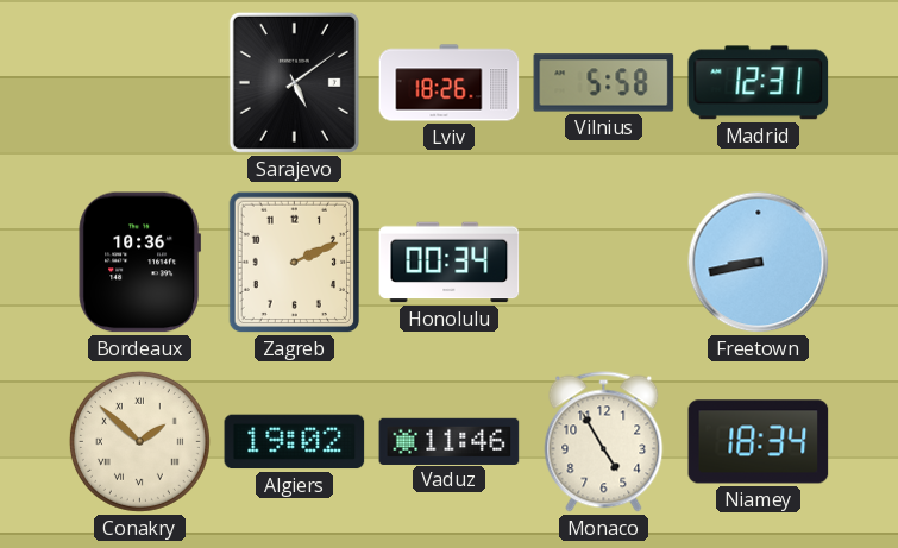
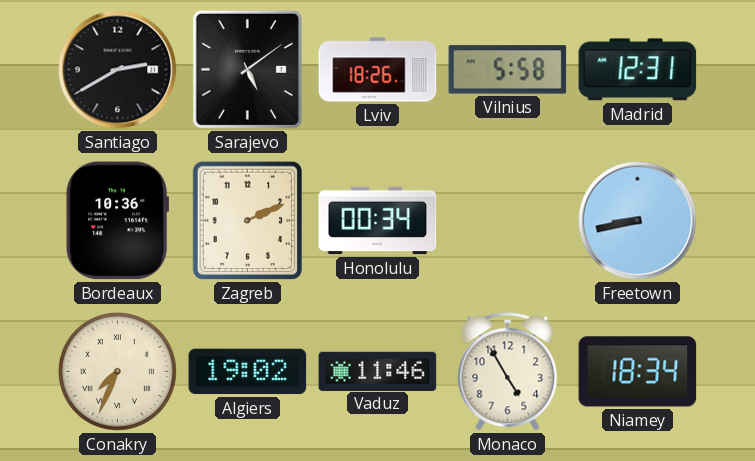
Santiago: none -> 2:40
Conakry: 1:52 -> 7:34
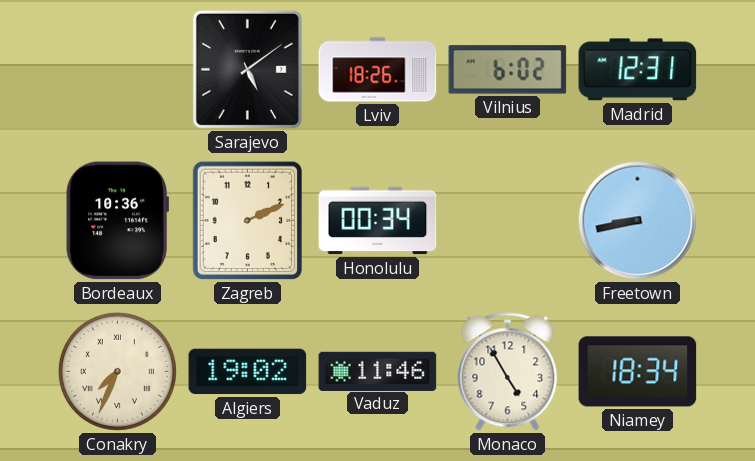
Santiago: 2:40 -> none
Vilnius: 5:58 -> 6:02
